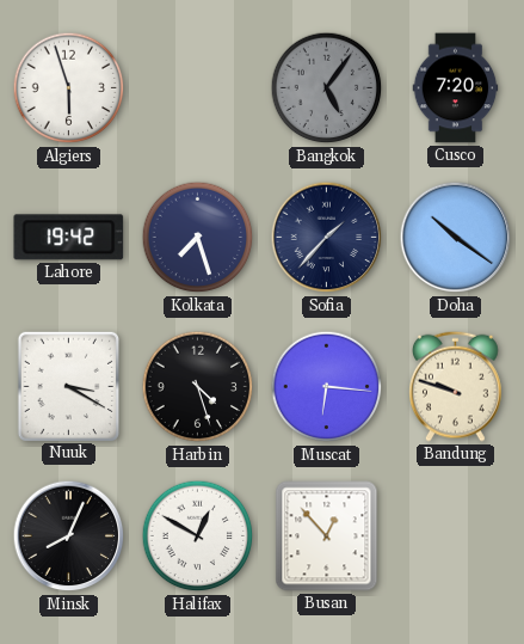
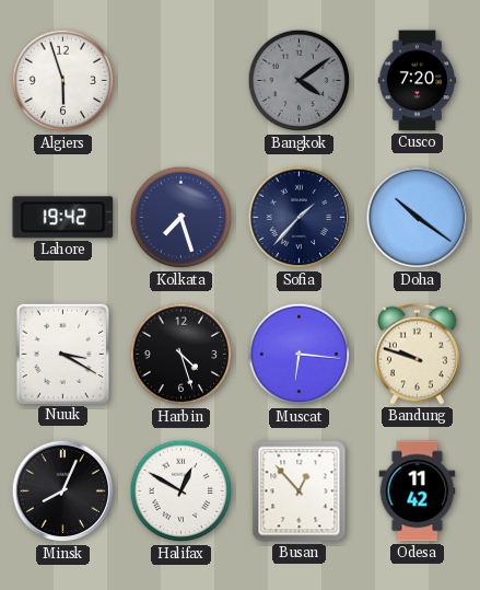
Bangkok: 5:06 -> 4:09
Odesa: none -> 11:42
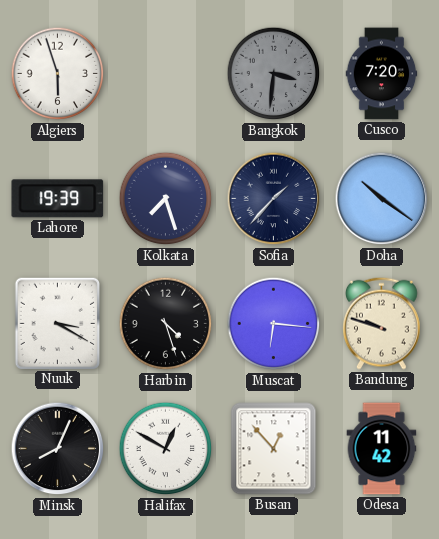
Bangkok: 4:09 -> 3:31
Lahore: 19:42 -> 19:39
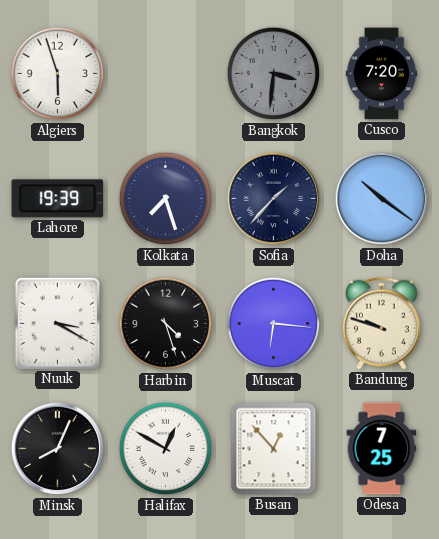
Odesa: 11:42 -> 7:25
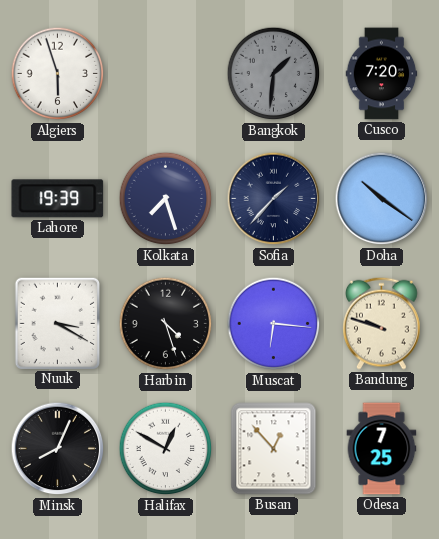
Bangkok: 3:31 -> 1:31
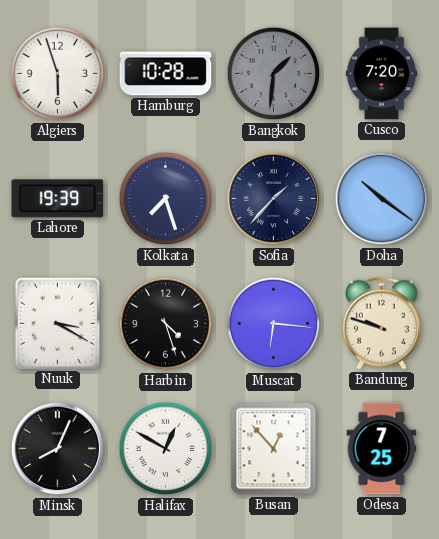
Hamburg: none -> 10:28
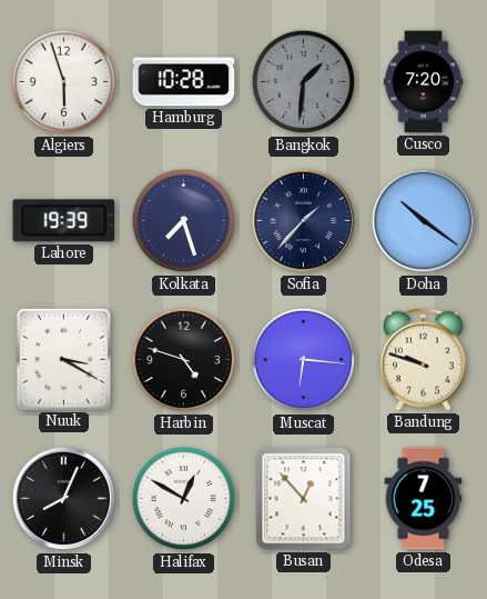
Harbin: 4:27 -> 4:48
